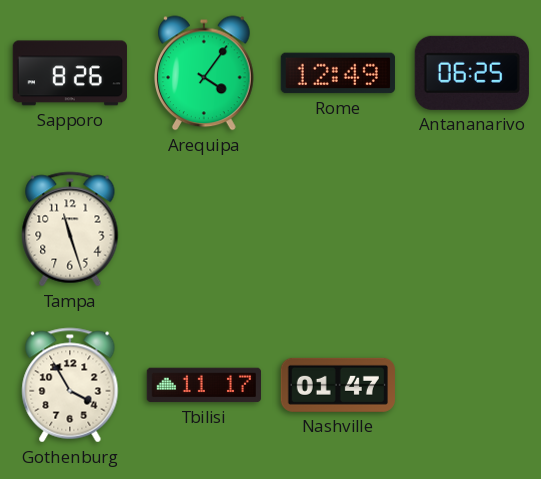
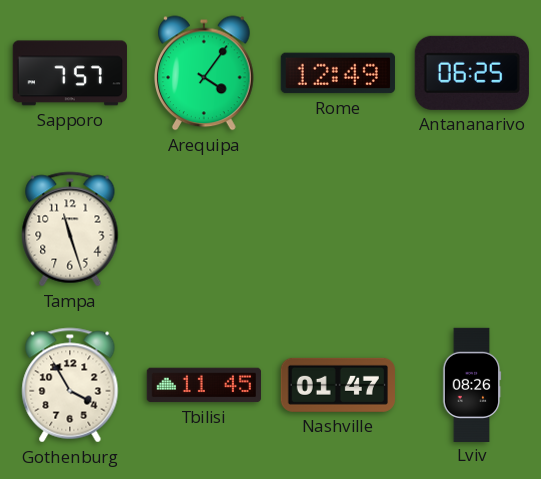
Sapporo: 8:26 -> 7:57
Tbilisi: 11:17 -> 11:45
Lviv: none -> 08:26
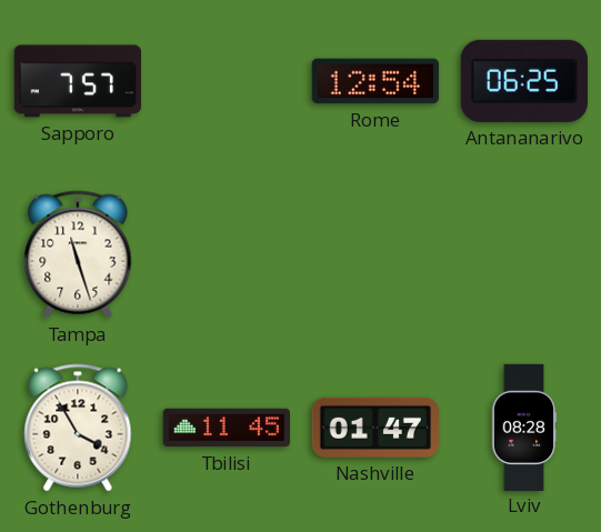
Arequipa: 4:06 -> none
Rome: 12:49 -> 12:54
Lviv: 08:26 -> 08:28
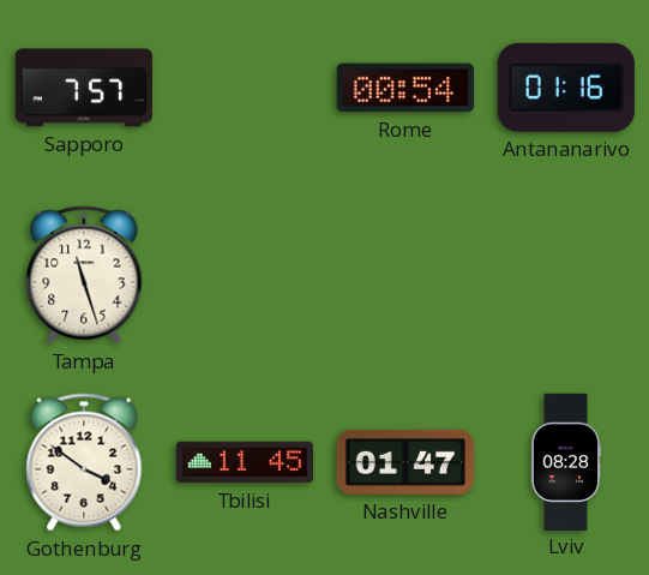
Rome: 12:54 -> 00:54
Antananarivo: 06:25 -> 01:16
Gothenburg: 3:55 -> 3:51
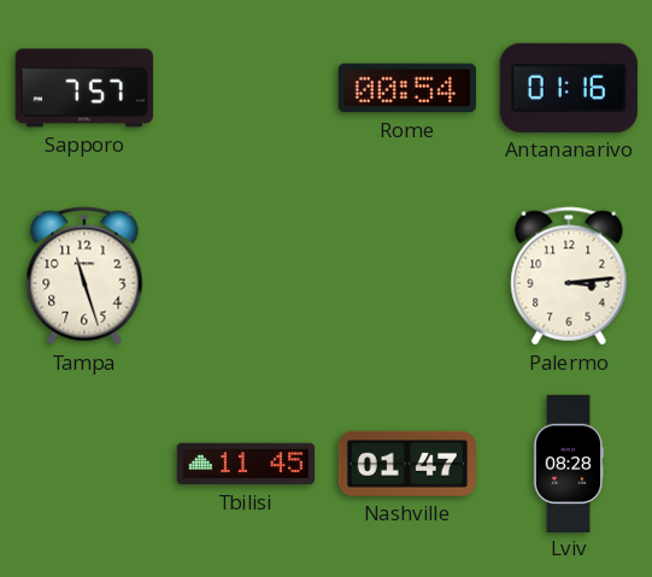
Palermo: none -> 3:14
Gothenburg: 3:51 -> none
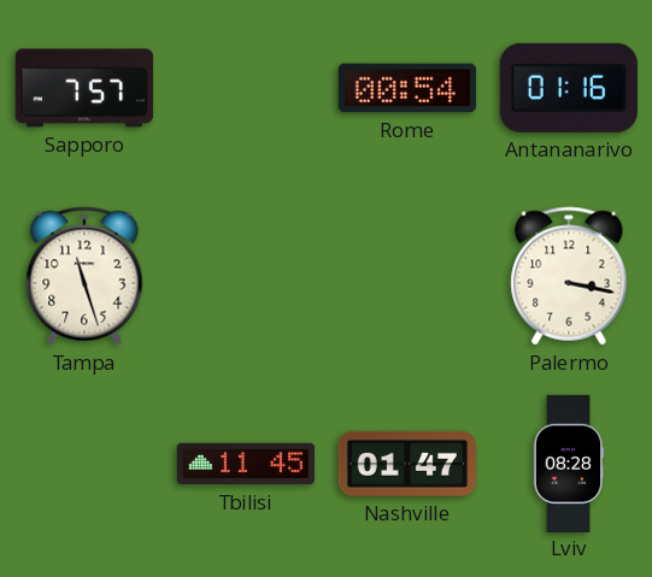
Palermo: 3:14 -> 3:17
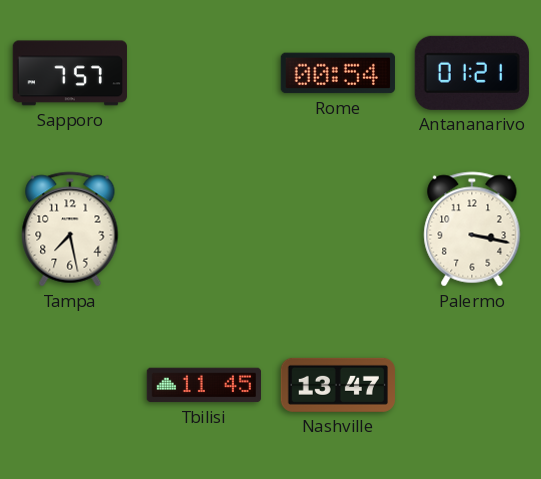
Antananarivo: 01:16 -> 01:21
Tampa: 11:27 -> 7:28
Nashville: 01:47 -> 13:47
Lviv: 08:28 -> none
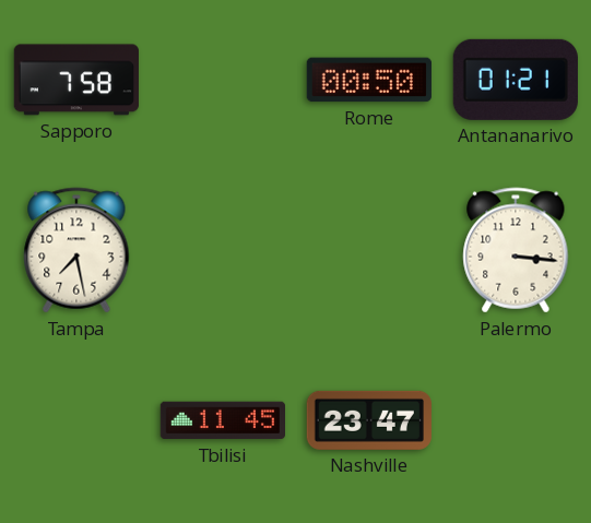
Sapporo: 7:57 -> 7:58
Rome: 00:54 -> 00:50
Palermo: 3:17 -> 3:16
Nashville: 13:47 -> 23:47
